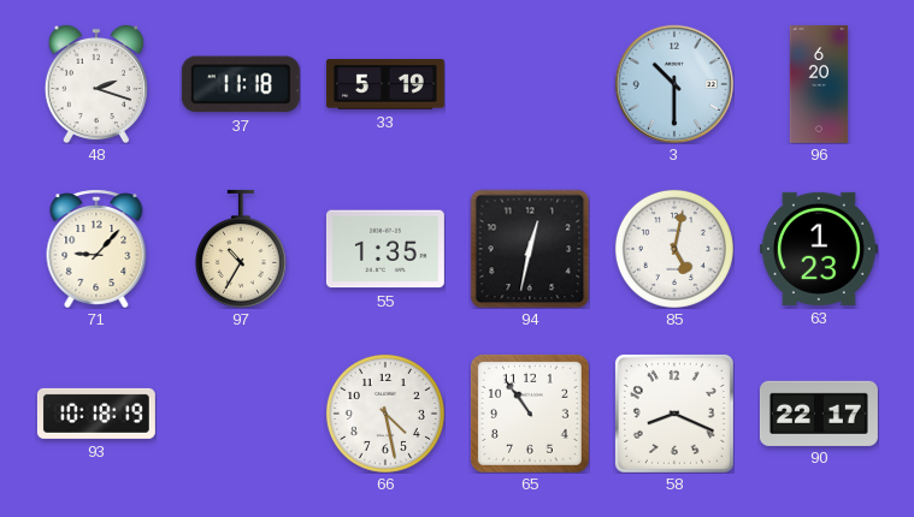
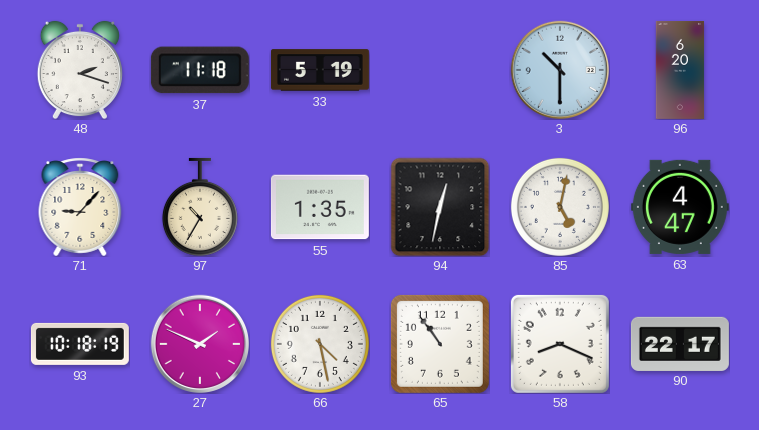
63: 1:23 -> 4:47
27: none -> 1:49
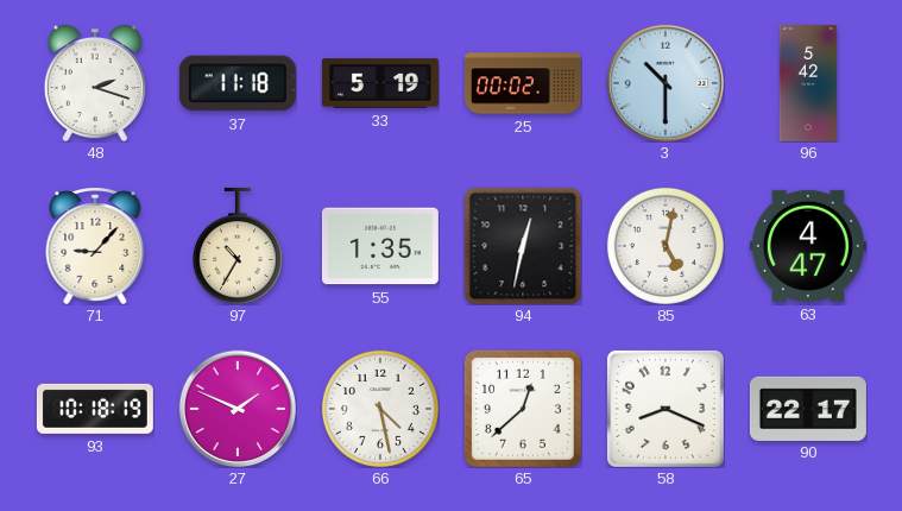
25: none -> 00:02
96: 6:20 -> 5:42
65: 10:54 -> 12:38
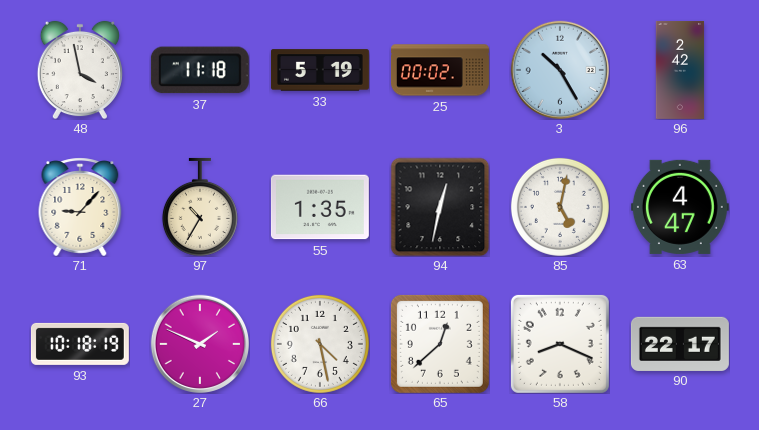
48: 2:18 -> 3:58
3: 10:30 -> 10:25
96: 5:42 -> 2:42
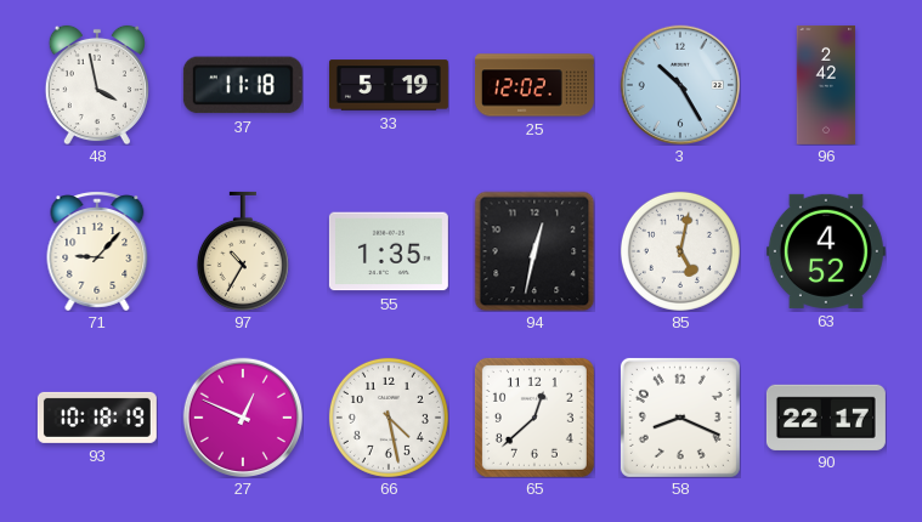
25: 00:02 -> 12:02
63: 4:47 -> 4:52
27: 1:49 -> 12:49
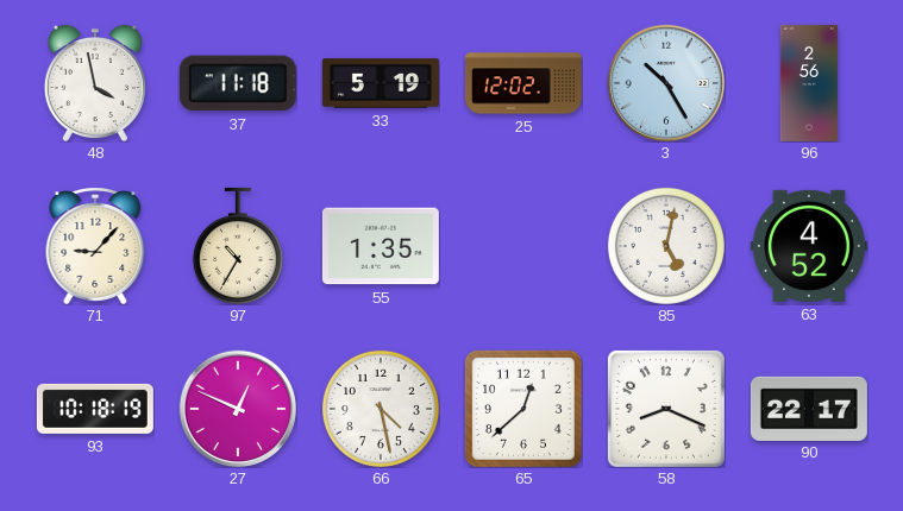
96: 2:42 -> 2:56
94: 12:32 -> none
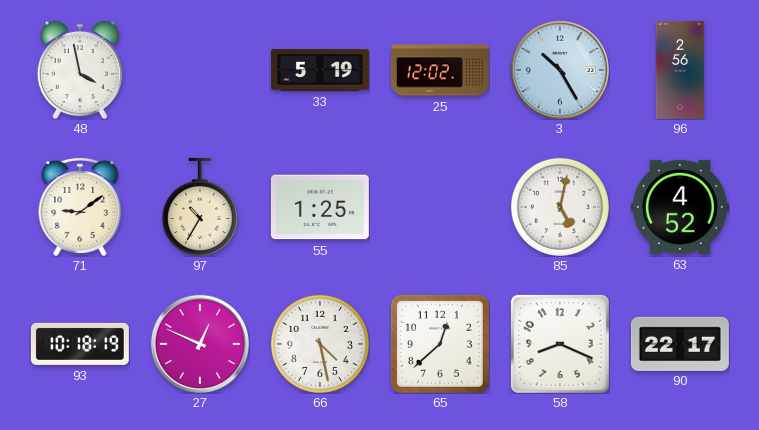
37: 11:18 -> none
71: 9:07 -> 9:09
55: 1:35 -> 1:25
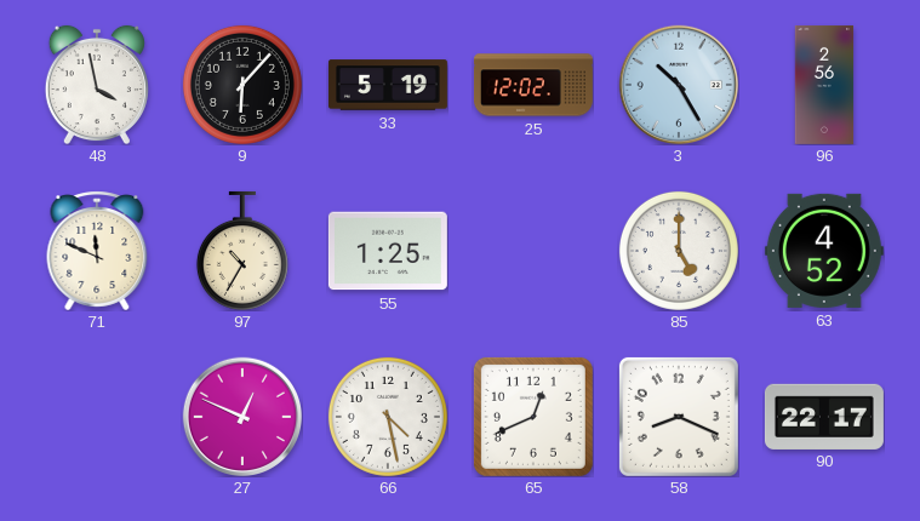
9: none -> 6:07
71: 9:09 -> 11:49
85: 5:02 -> 5:00
93: 10:18 -> none
65: 12:38 -> 12:41
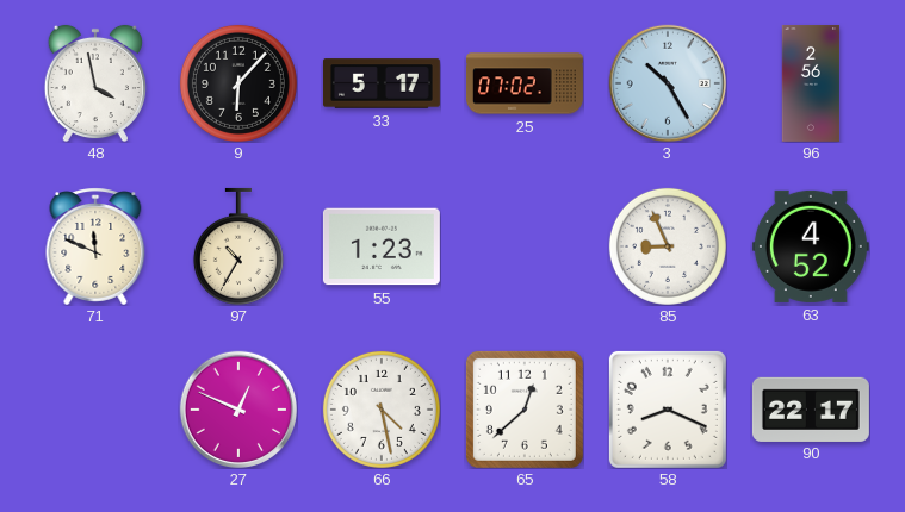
33: 5:19 -> 5:17
25: 12:02 -> 07:02
55: 1:25 -> 1:23
85: 5:00 -> 8:56
65: 12:41 -> 12:38
